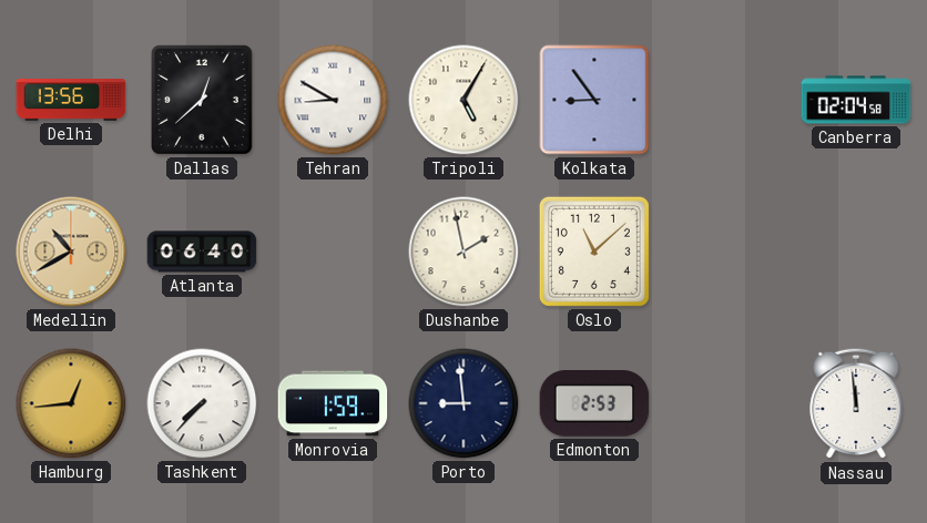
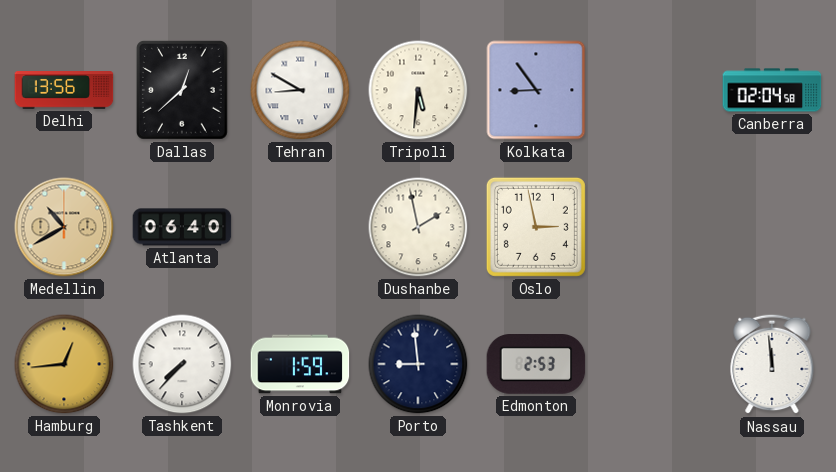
Tripoli: 5:05 -> 5:31
Oslo: 11:08 -> 2:58
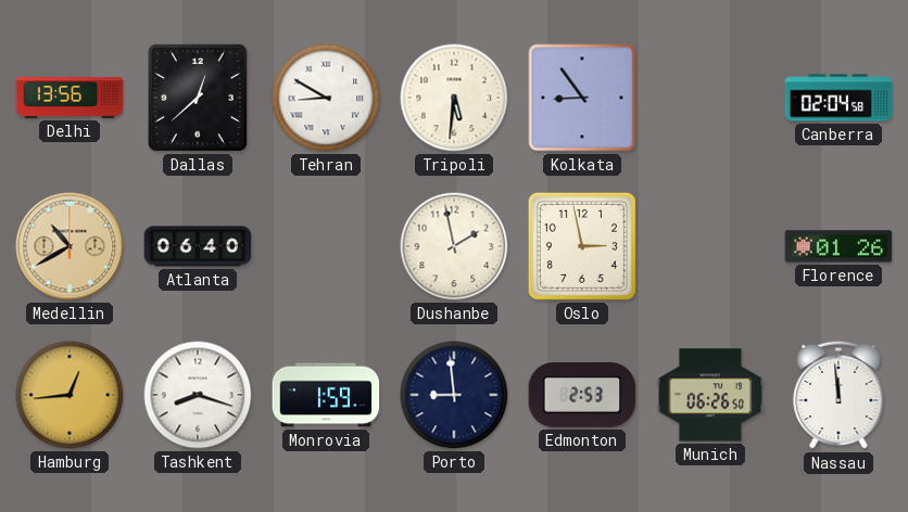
Florence: none -> 01:26
Tashkent: 7:37 -> 8:18
Munich: none -> 06:26
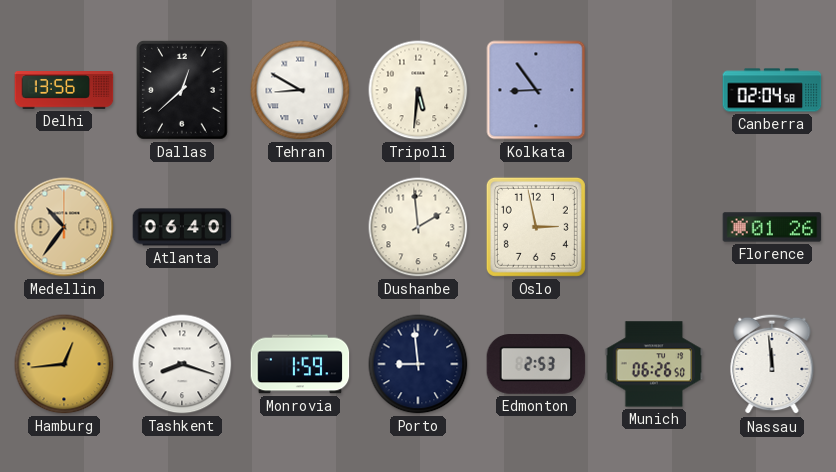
Medellin: 10:40 -> 10:36
Dushanbe: 1:58 -> 1:59
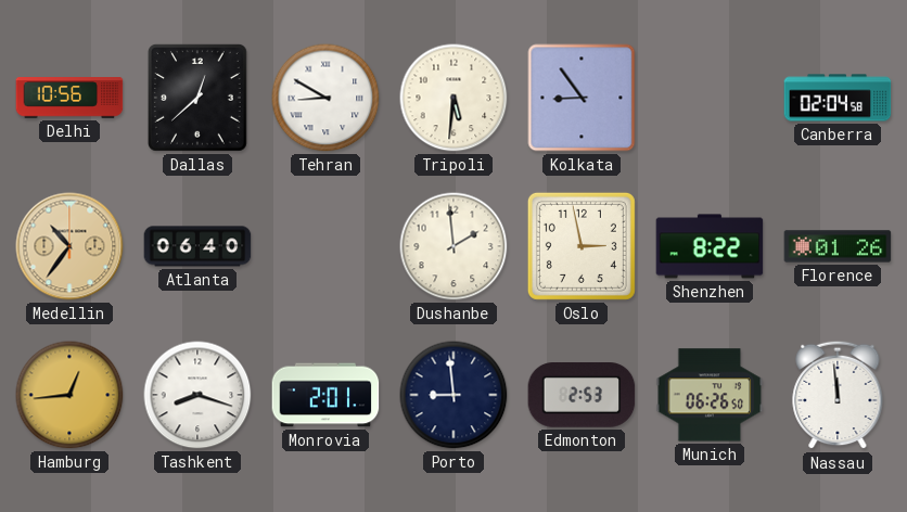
Delhi: 13:56 -> 10:56
Shenzhen: none -> 8:22
Monrovia: 1:59 -> 2:01
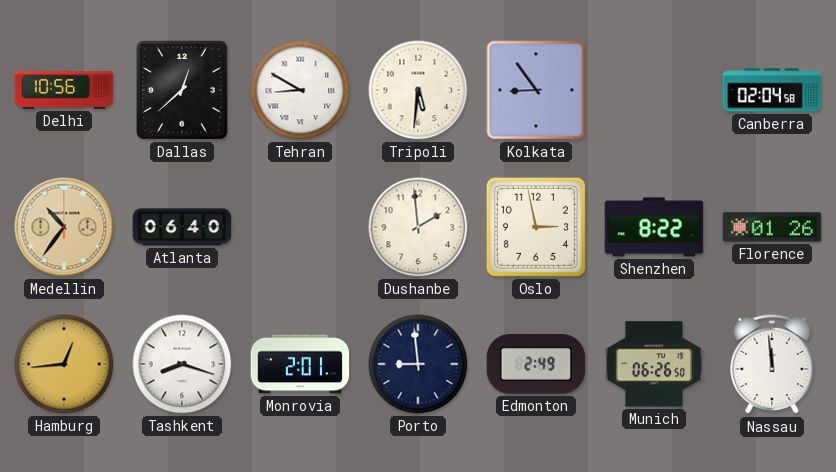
Edmonton: 2:53 -> 2:49
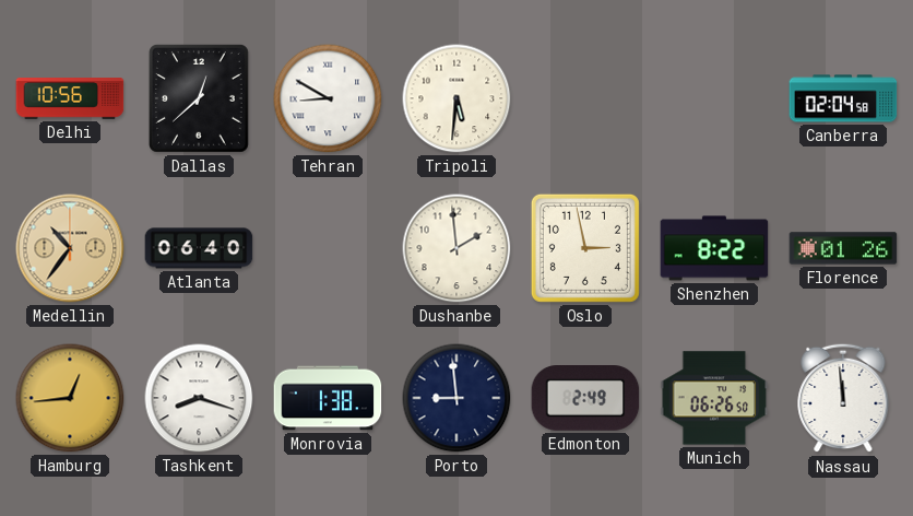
Kolkata: 8:54 -> none
Monrovia: 2:01 -> 1:38
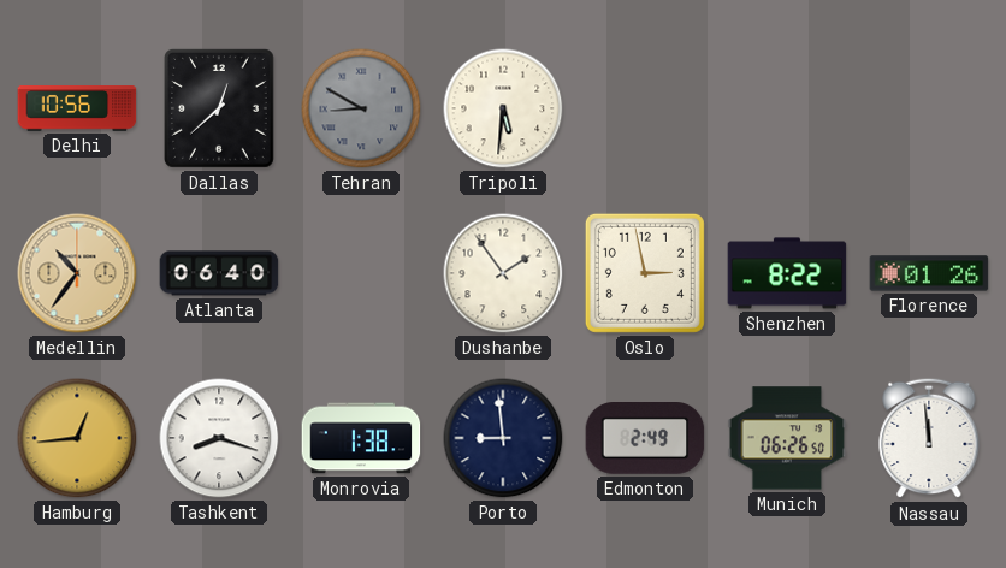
Tehran dial: white -> grey
Canberra: 02:04 -> none
Dushanbe: 1:59 -> 1:54
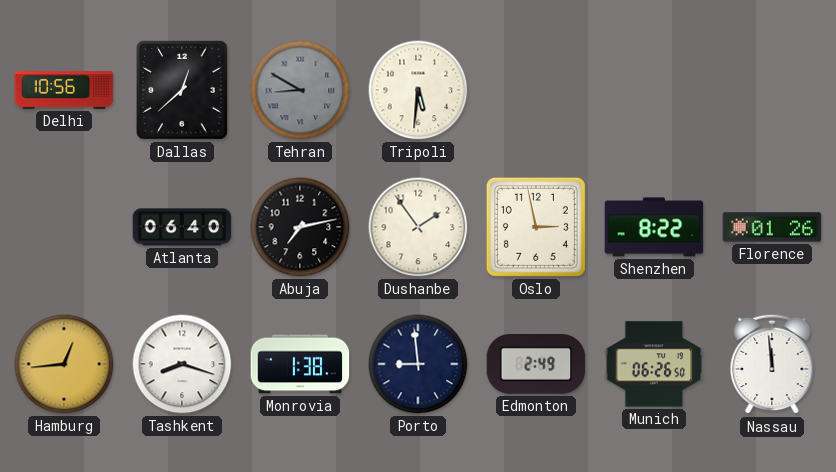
Medellin: 10:36 -> none
Abuja: none -> 7:13
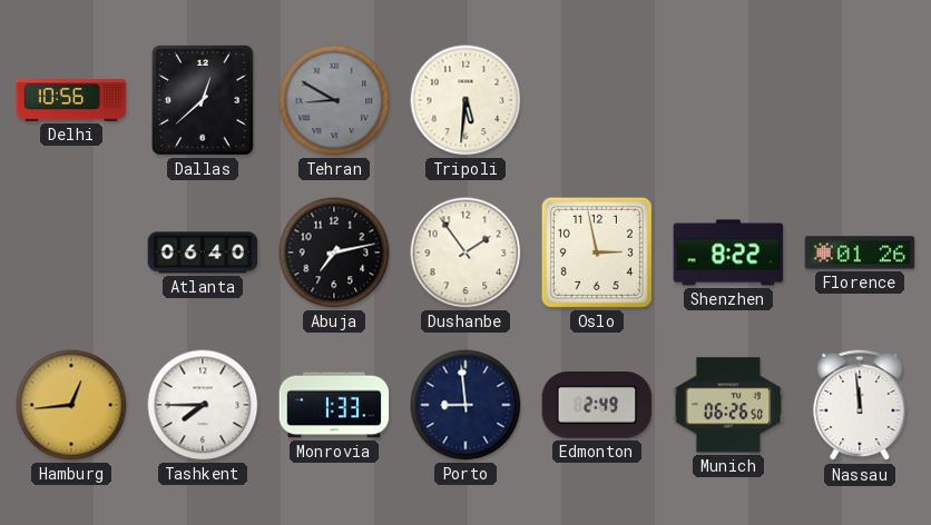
Tashkent: 8:18 -> 7:45
Monrovia: 1:38 -> 1:33
